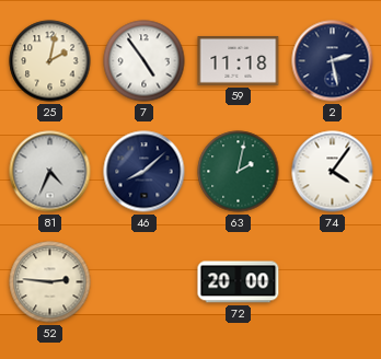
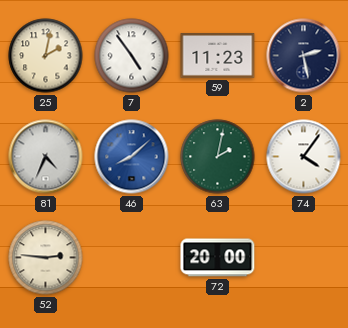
59: 11:18 -> 11:23
46 dial: navy -> blue
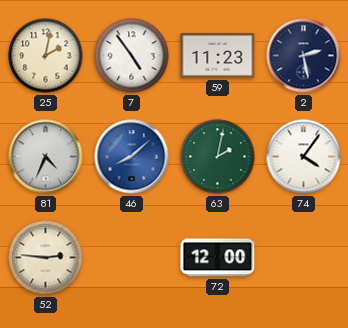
72: 20:00 -> 12:00
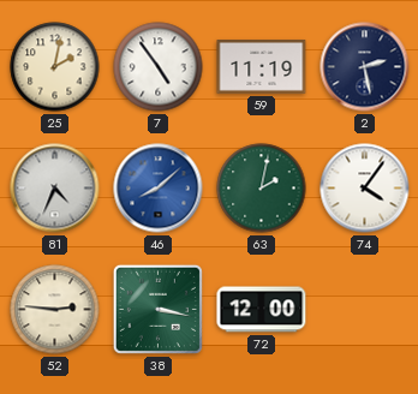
59: 11:23 -> 11:19
38: none -> 3:17
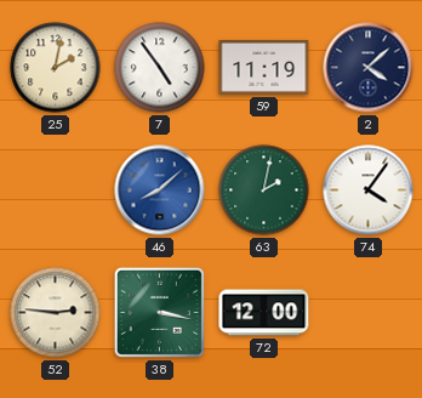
2: 2:28 -> 4:08
81: 4:34 -> none
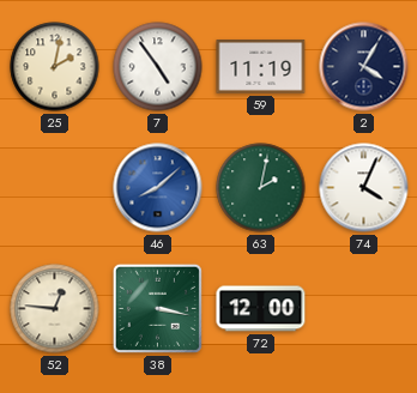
2: 4:08 -> 4:05
74: 4:06 -> 4:04
52: 2:46 -> 12:46
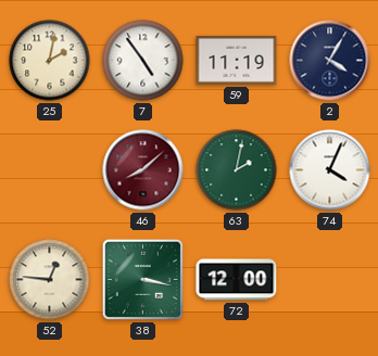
46 dial: blue -> burgundy
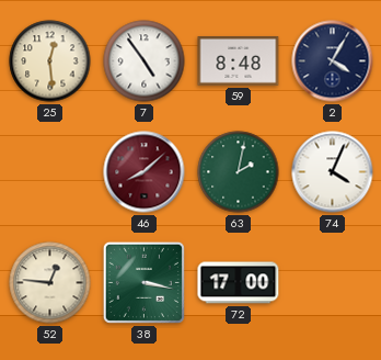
25: 2:02 -> 12:29
59: 11:19 -> 8:48
72: 12:00 -> 17:00
